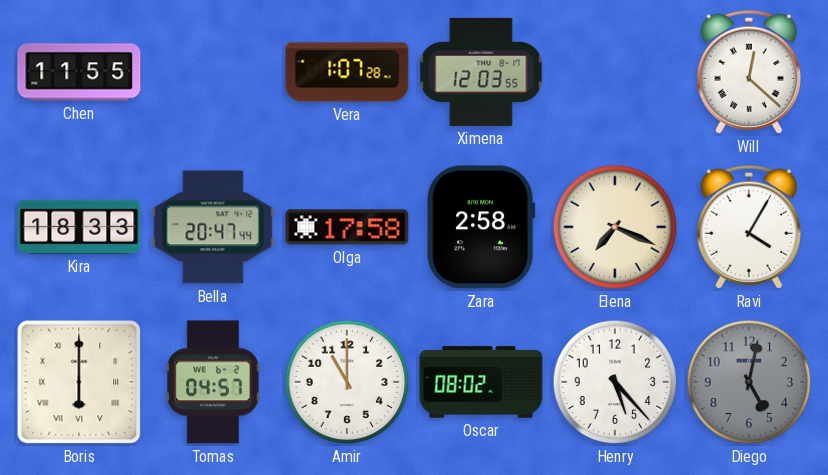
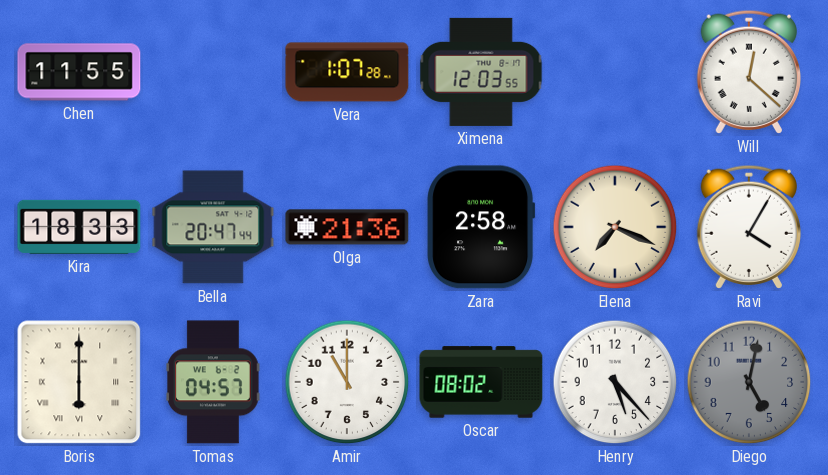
Olga: 17:58 -> 21:36
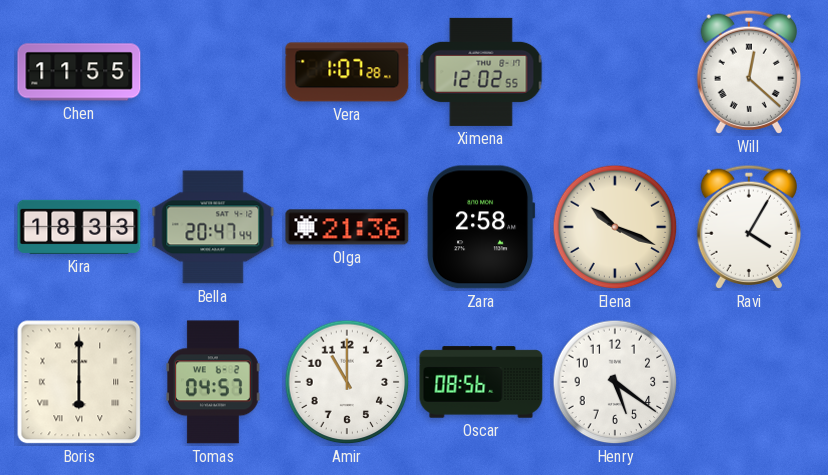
Ximena: 12:03 -> 12:02
Elena: 7:19 -> 10:19
Oscar: 08:02 -> 08:56
Henry: 5:23 -> 5:21
Diego: 5:02 -> none
